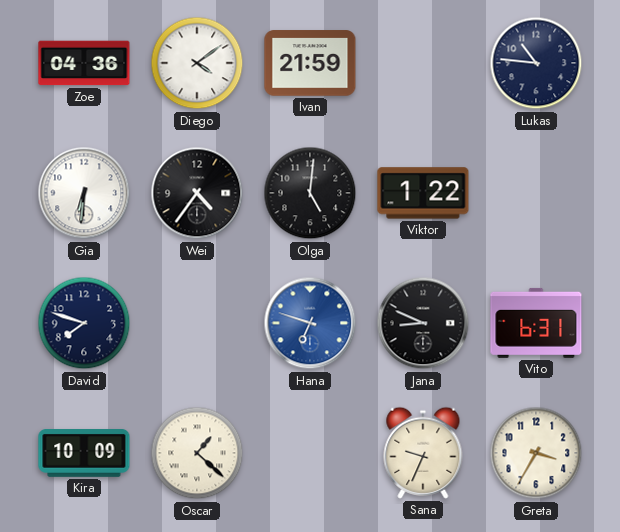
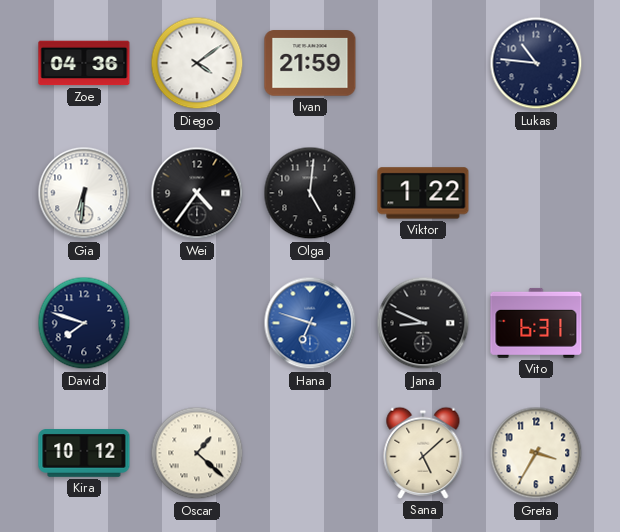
Kira: 10:09 -> 10:12
Sana: 9:34 -> 5:08
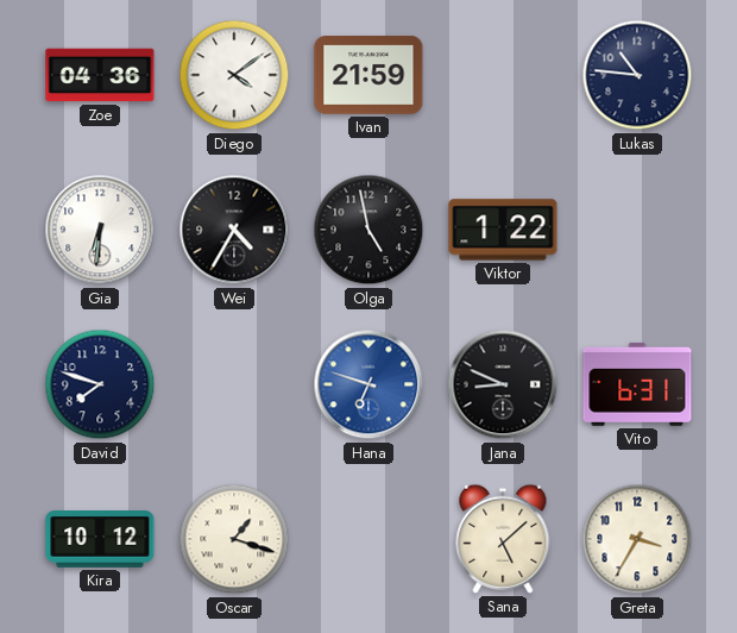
Wei: 4:36 -> 4:35
Olga: 5:01 -> 4:58
Oscar: 1:22 -> 1:18
